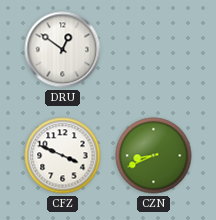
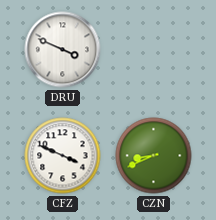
DRU: 12:51 -> 3:49
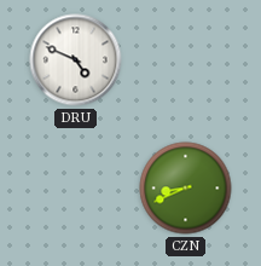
DRU: 3:49 -> 4:49
CFZ: 3:49 -> none
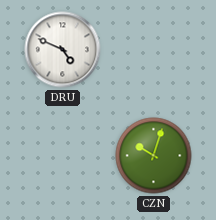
CZN: 8:41 -> 10:03
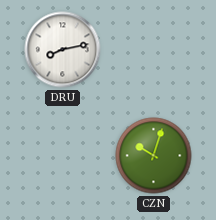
DRU: 4:49 -> 8:13
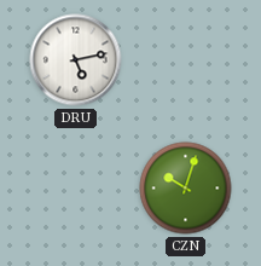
DRU: 8:13 -> 5:13
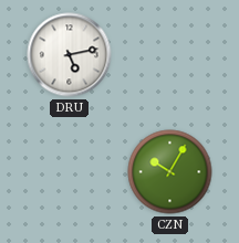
CZN: 10:03 -> 10:05
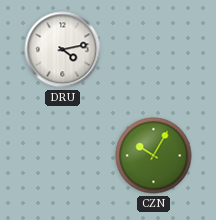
DRU: 5:13 -> 4:13
